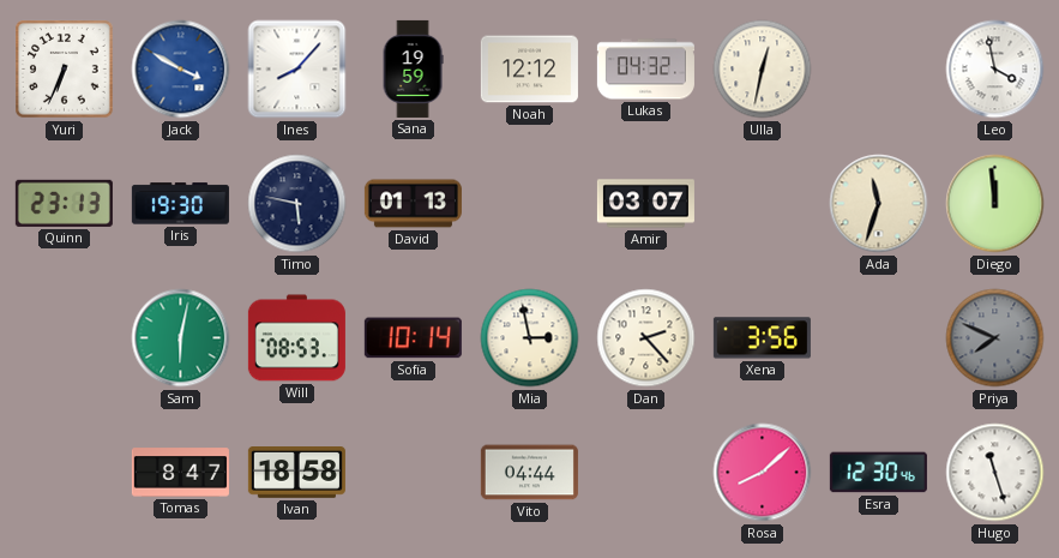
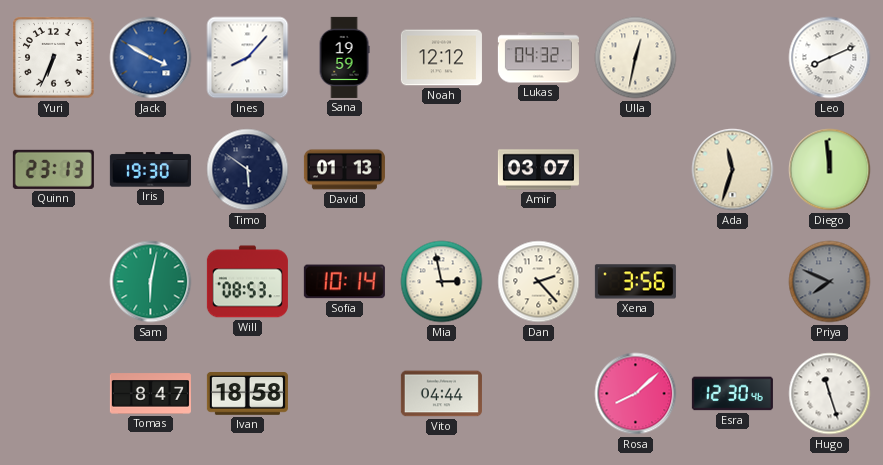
Leo: 3:58 -> 8:11
Timo: 5:47 -> 5:51
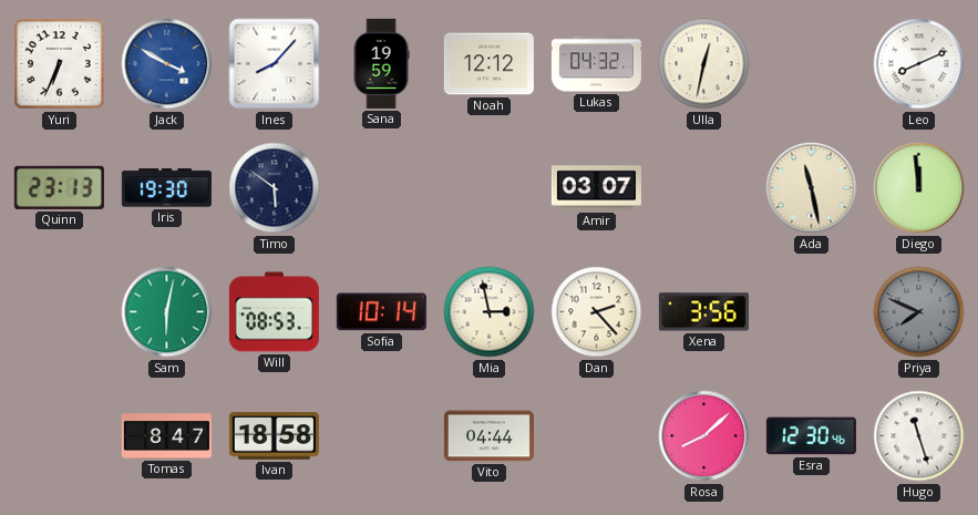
David: 01:13 -> none
Ada: 11:33 -> 11:28
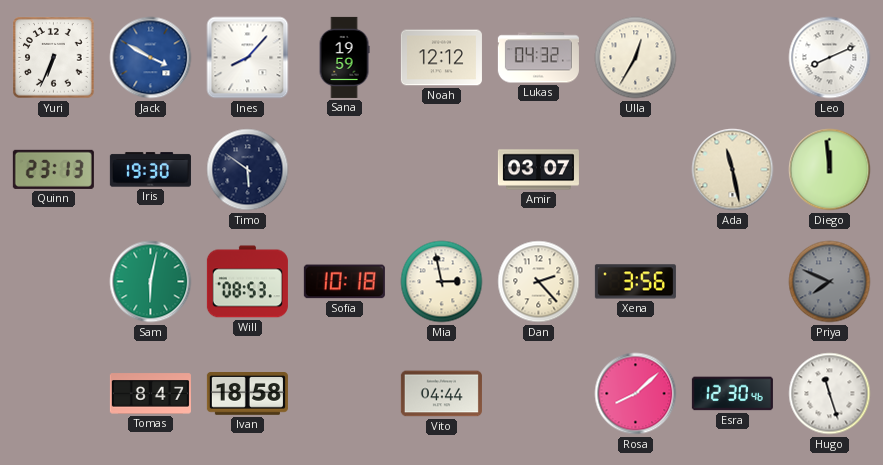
Ulla: 12:32 -> 12:35
Sofia: 10:14 -> 10:18
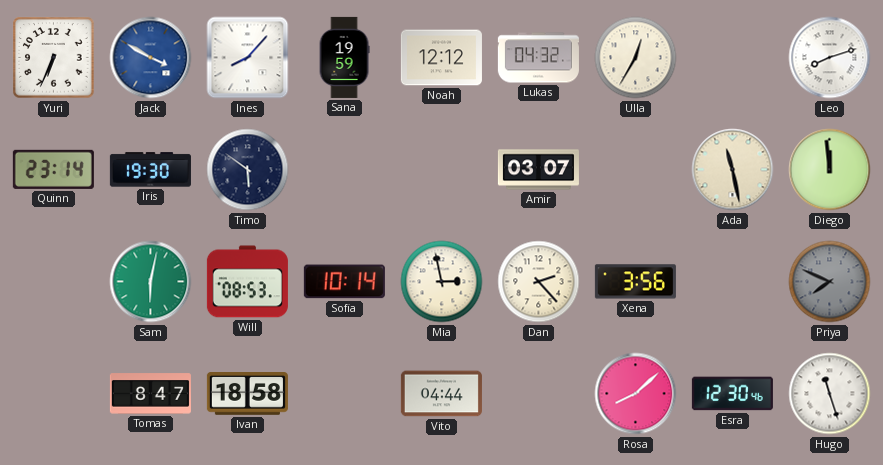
Leo: 8:11 -> 8:12
Quinn: 23:13 -> 23:14
Sofia: 10:18 -> 10:14
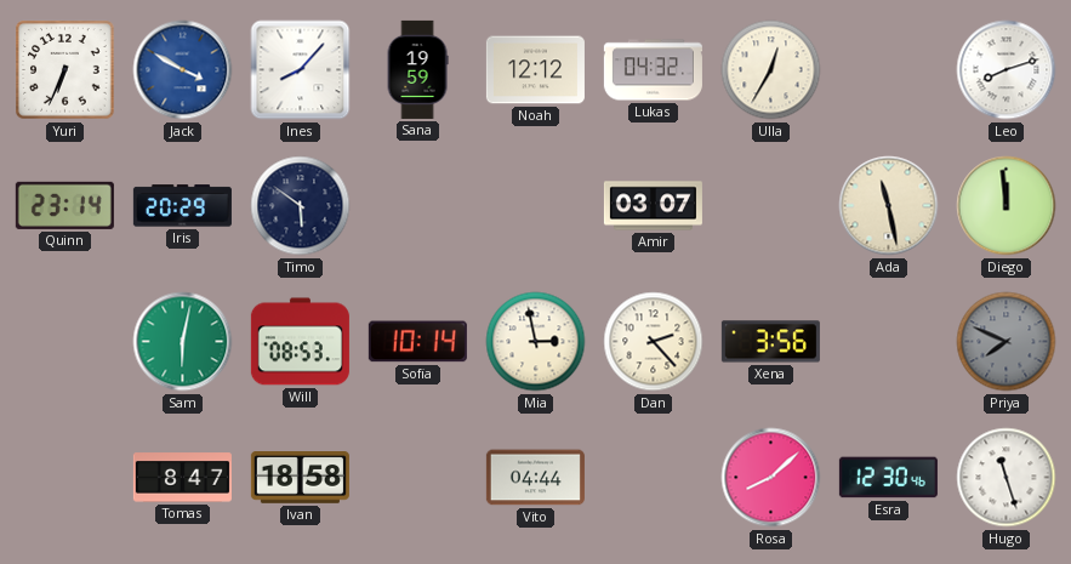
Iris: 19:30 -> 20:29
